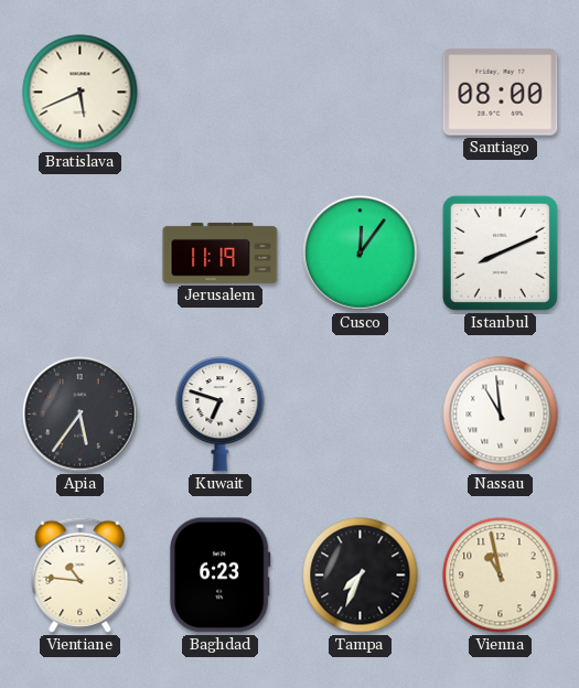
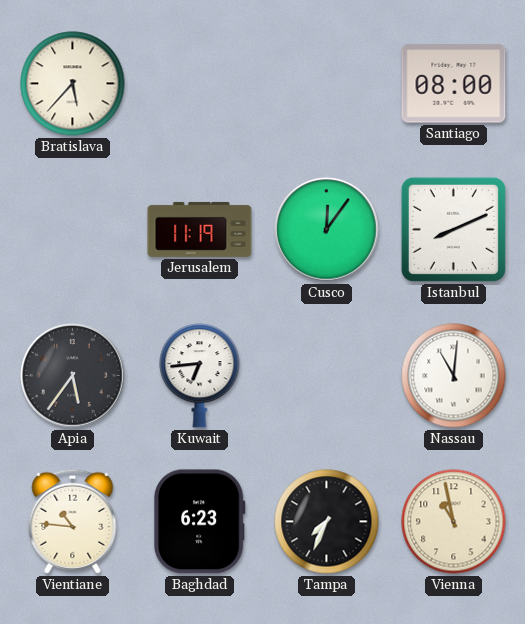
Bratislava: 5:41 -> 5:37
Kuwait: 6:48 -> 6:44
Nassau: 10:59 -> 11:01
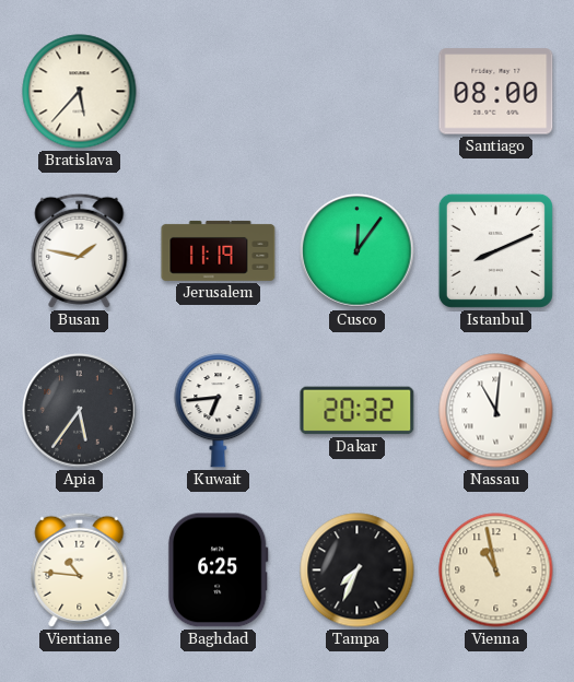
Busan: none -> 1:47
Dakar: none -> 20:32
Baghdad: 6:23 -> 6:25
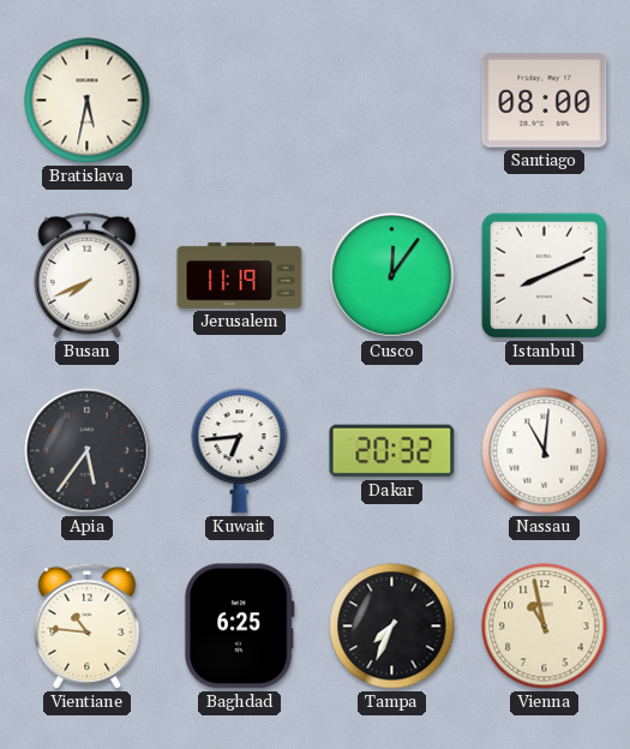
Bratislava: 5:37 -> 5:32
Busan: 1:47 -> 7:41
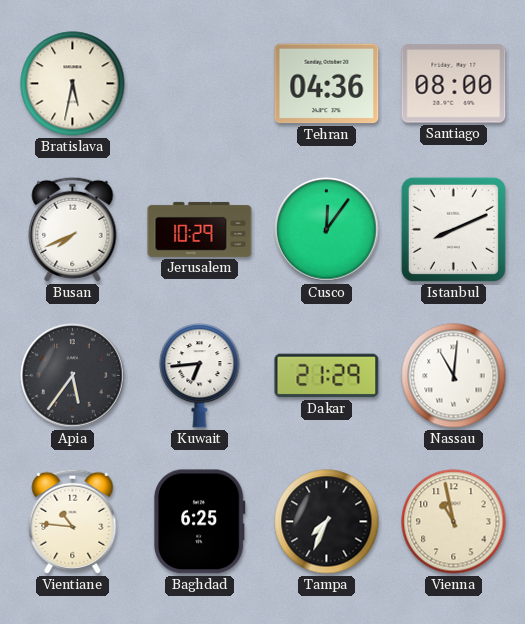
Tehran: none -> 04:36
Jerusalem: 11:19 -> 10:29
Dakar: 20:32 -> 21:29
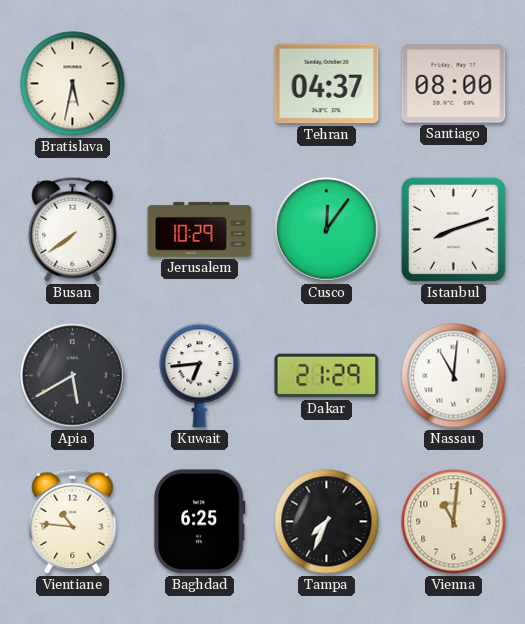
Tehran: 04:36 -> 04:37
Busan: 7:41 -> 7:39
Istanbul: 8:11 -> 8:12
Apia: 5:36 -> 5:40
Vienna: 10:58 -> 11:01
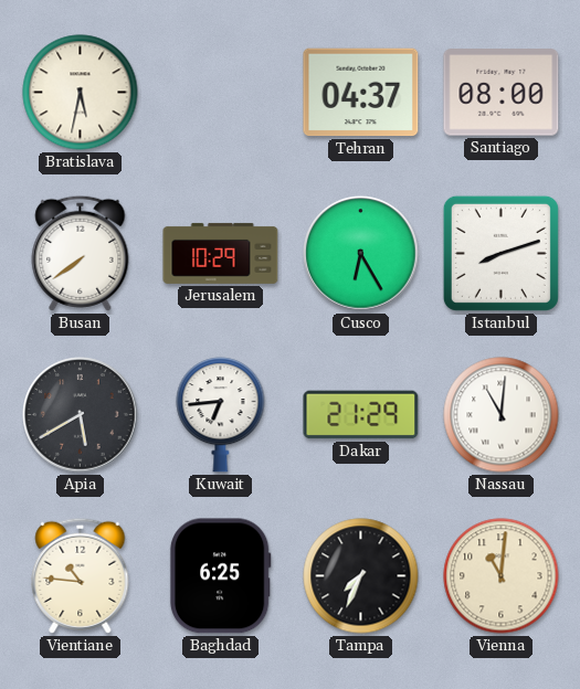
Cusco: 12:06 -> 6:25
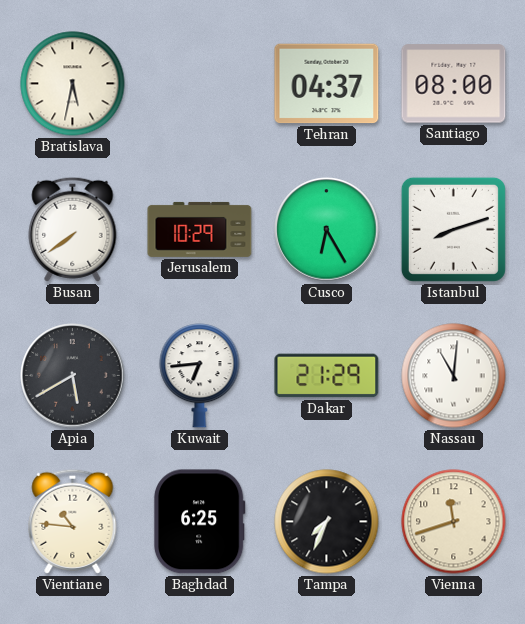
Vienna: 11:01 -> 11:42
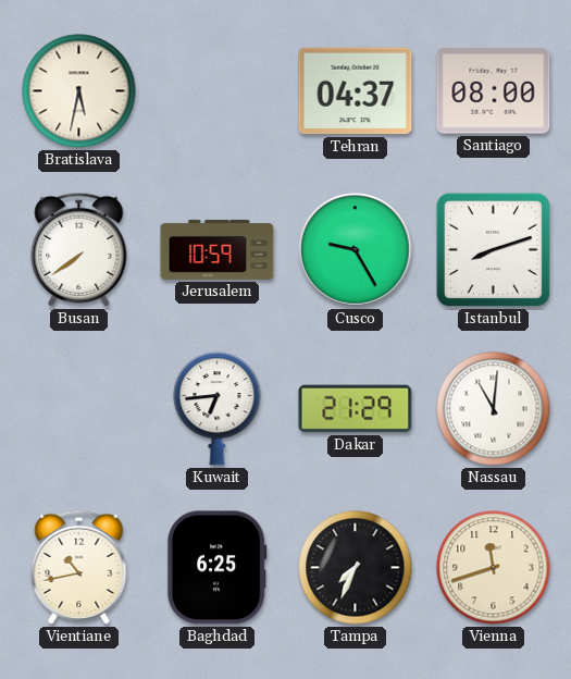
Jerusalem: 10:29 -> 10:59
Cusco: 6:25 -> 9:25
Apia: 5:40 -> none
Vientiane: 10:46 -> 10:43
